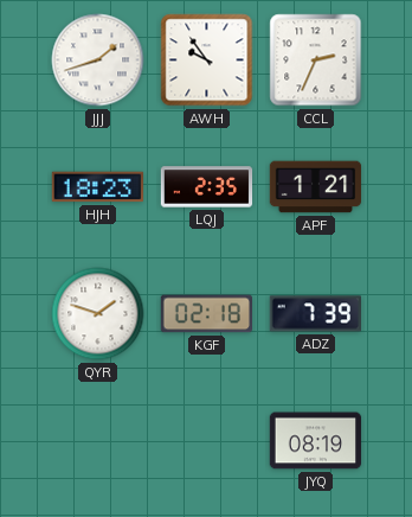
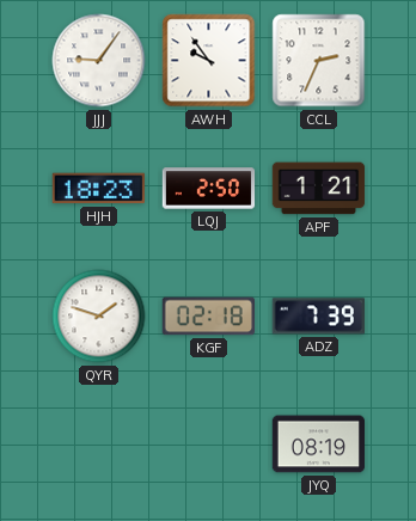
JJJ: 1:42 -> 9:06
LQJ: 2:35 -> 2:50
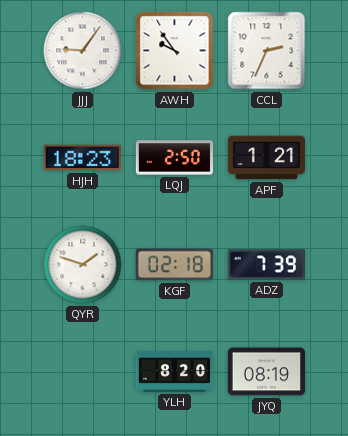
YLH: none -> 8:20
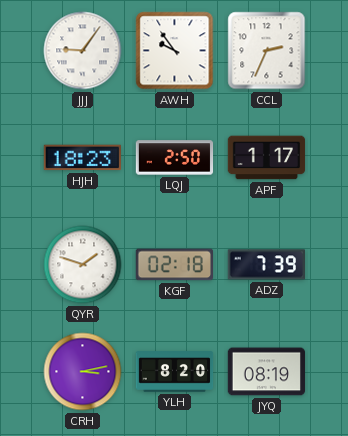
APF: 1:21 -> 1:17
CRH: none -> 3:13
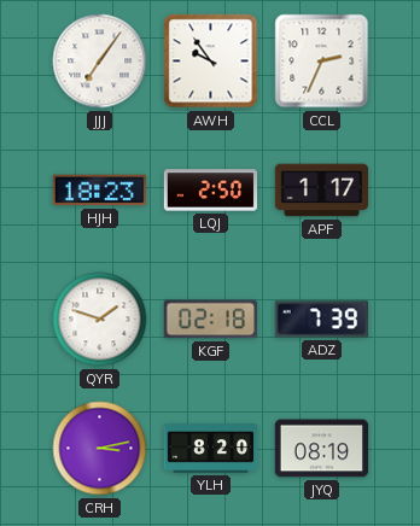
JJJ: 9:06 -> 7:06
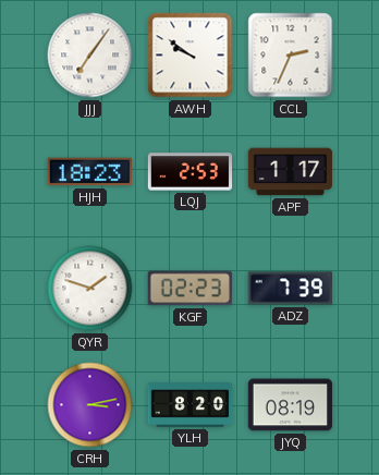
AWH: 9:54 -> 9:51
LQJ: 2:50 -> 2:53
KGF: 02:18 -> 02:23
